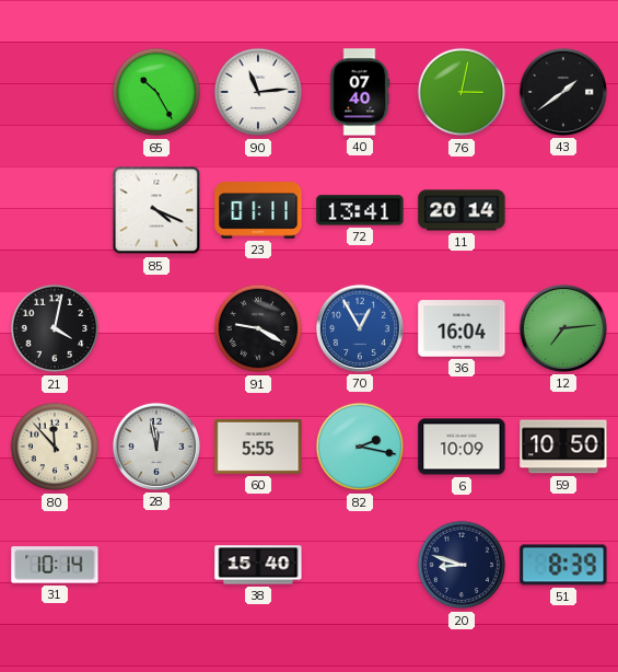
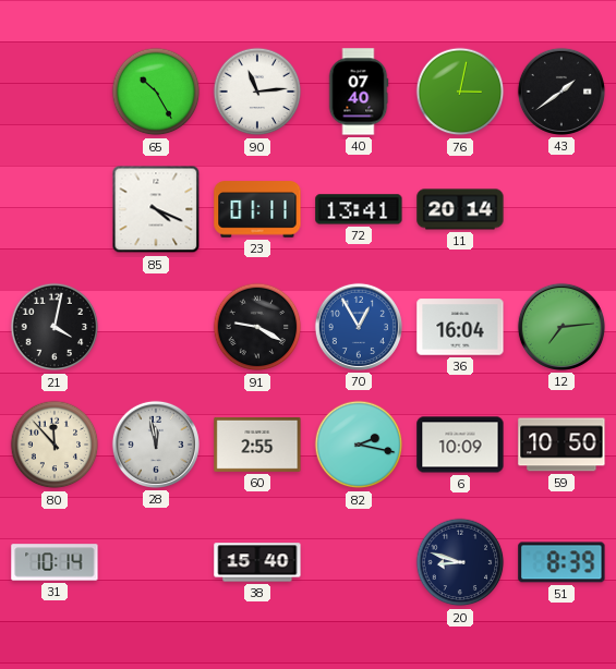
60: 5:55 -> 2:55
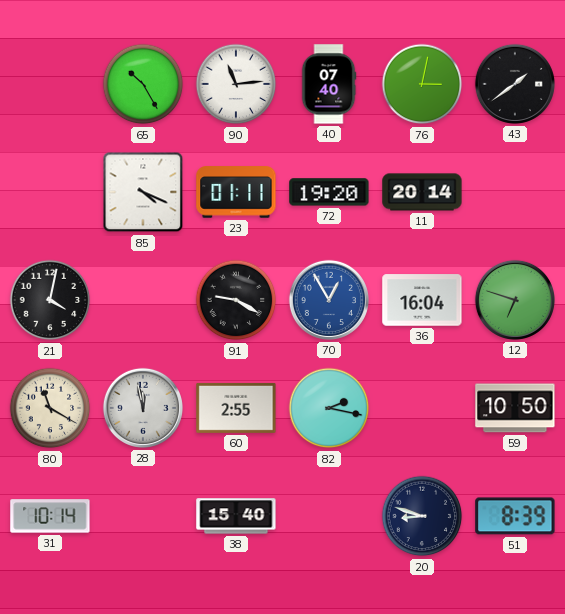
72: 13:41 -> 19:20
12: 7:14 -> 6:48
80: 11:53 -> 11:20
6: 10:09 -> none
